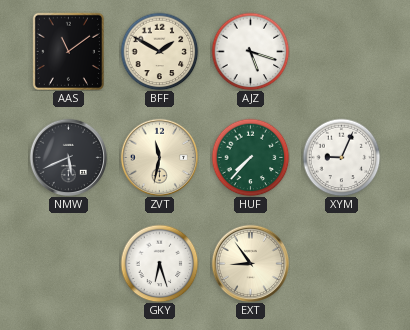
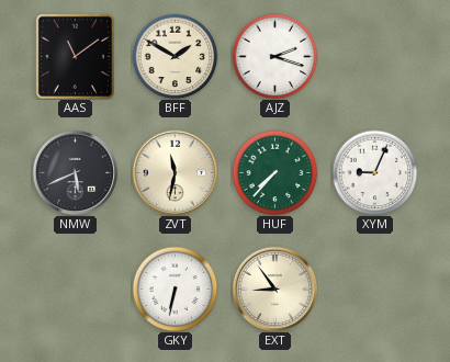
AJZ: 5:18 -> 2:18
GKY: 6:27 -> 6:32
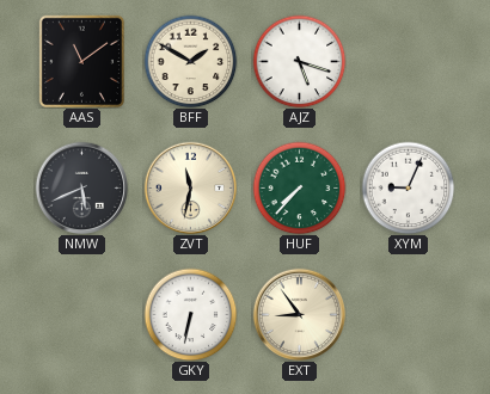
AJZ: 2:18 -> 5:18
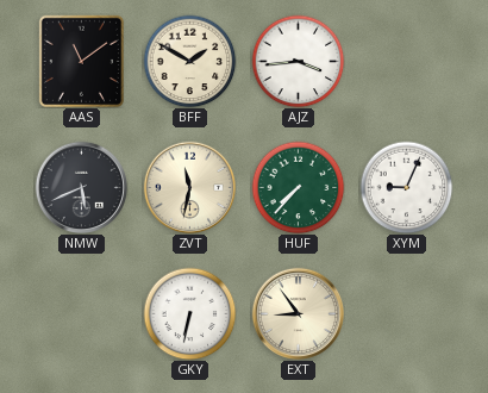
AJZ: 5:18 -> 3:44
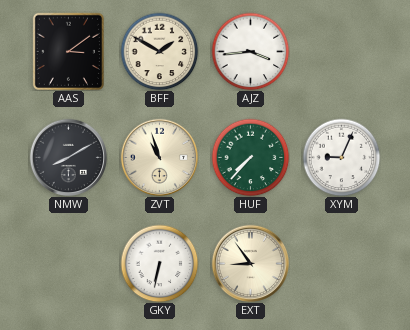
AAS: 11:09 -> 3:09
NMW: 5:41 -> 8:10
ZVT: 11:32 -> 10:57
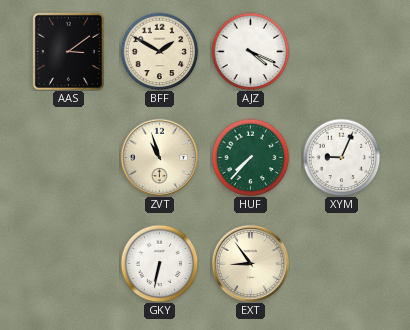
AJZ: 3:44 -> 4:19
NMW: 8:10 -> none
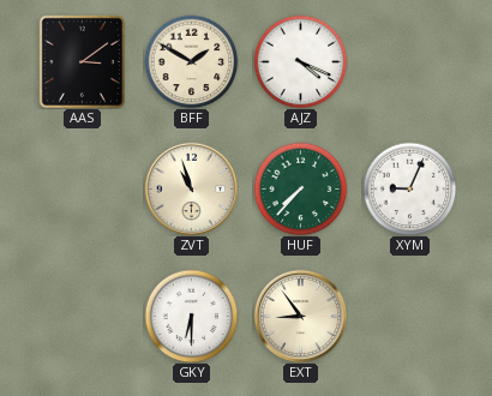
GKY: 6:32 -> 6:30
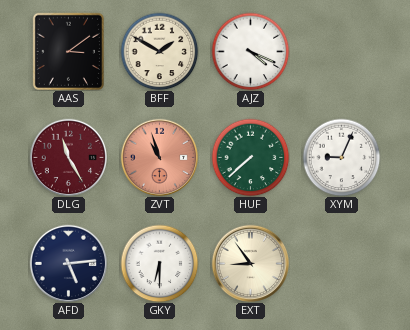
DLG: none -> 11:25
ZVT dial: cream -> salmon
HUF: 7:37 -> 7:38
AFD: none -> 5:14
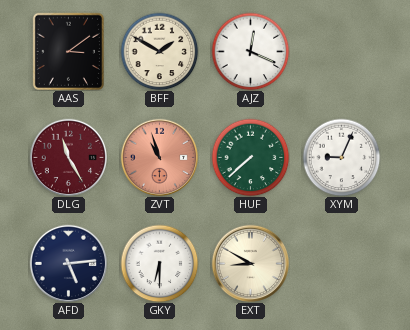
AJZ: 4:19 -> 12:19
EXT: 8:54 -> 8:50
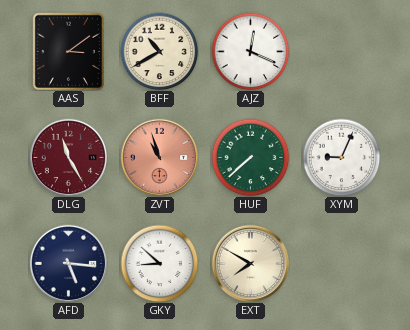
BFF: 1:50 -> 10:40
AFD: 5:14 -> 5:16
GKY: 6:30 -> 8:52
EXT: 8:50 -> 7:50
